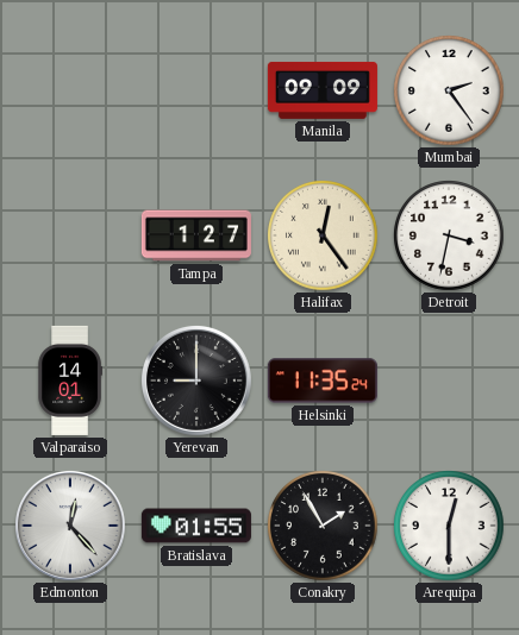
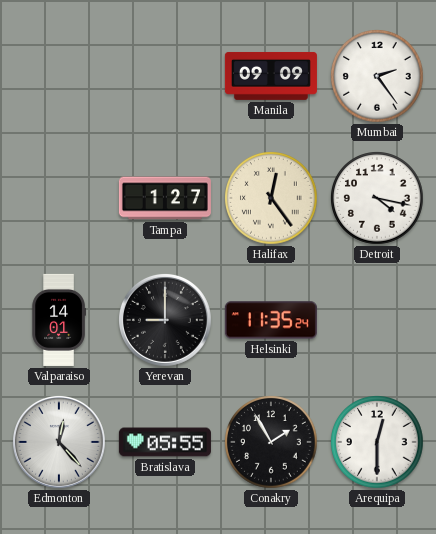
Detroit: 3:32 -> 4:17
Bratislava: 01:55 -> 05:55
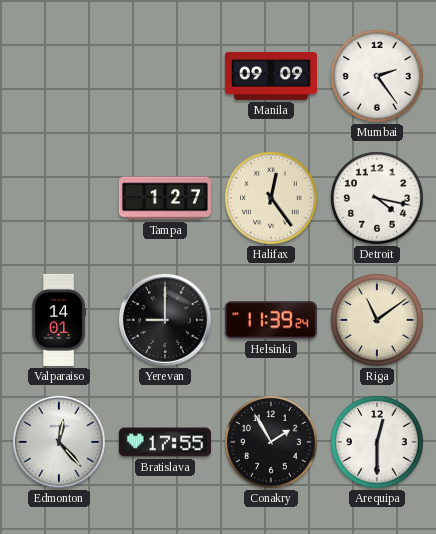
Helsinki: 11:35 -> 11:39
Riga: none -> 11:09
Bratislava: 05:55 -> 17:55
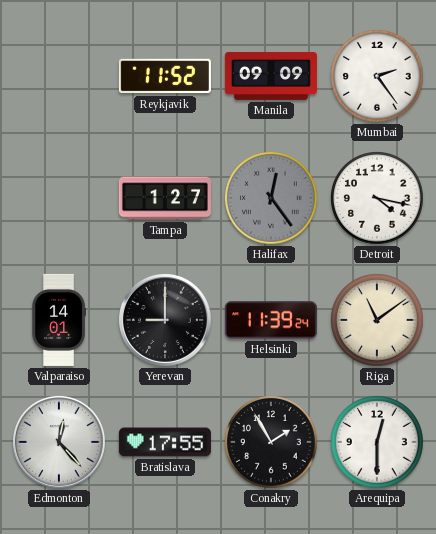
Reykjavik: none -> 11:52
Halifax dial: cream -> grey
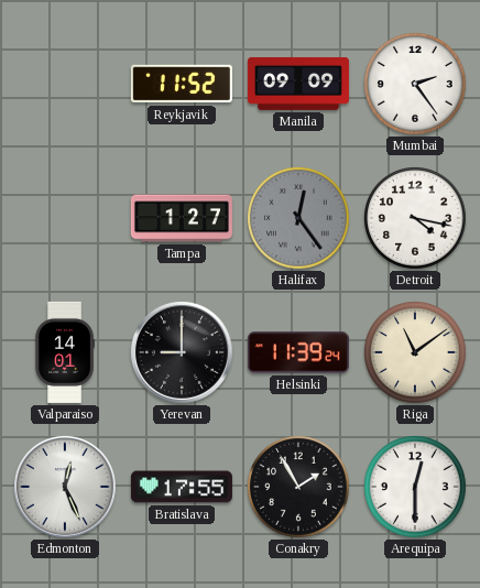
Edmonton: 12:23 -> 12:26
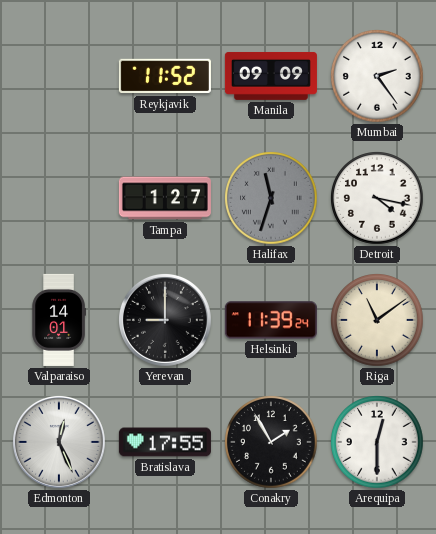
Halifax: 12:24 -> 11:33
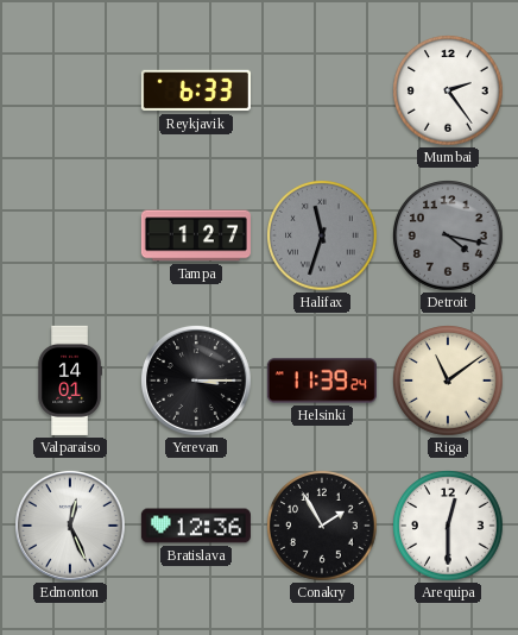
Reykjavik: 11:52 -> 6:33
Manila: 09:09 -> none
Detroit dial: white -> grey
Yerevan: 9:00 -> 3:15
Bratislava: 17:55 -> 12:36
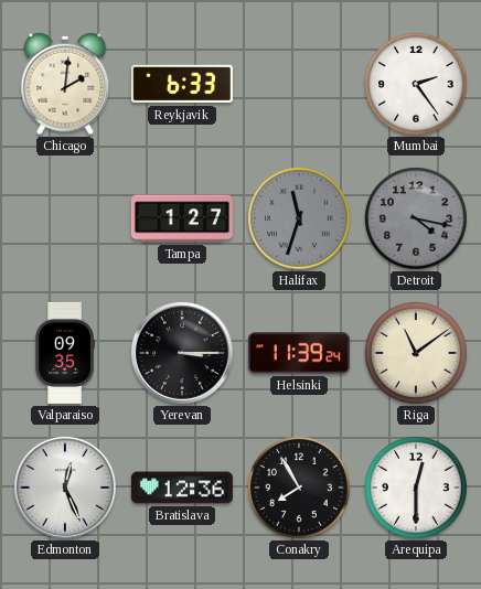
Chicago: none -> 2:01
Valparaiso: 14:01 -> 09:35
Conakry: 1:55 -> 7:55
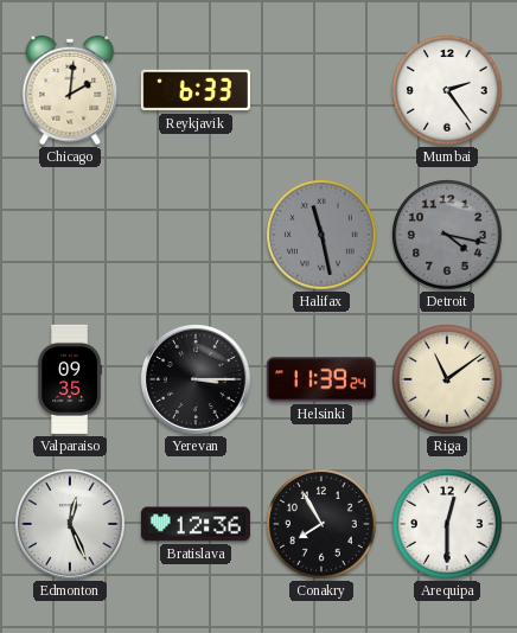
Tampa: 1:27 -> none
Halifax: 11:33 -> 11:28
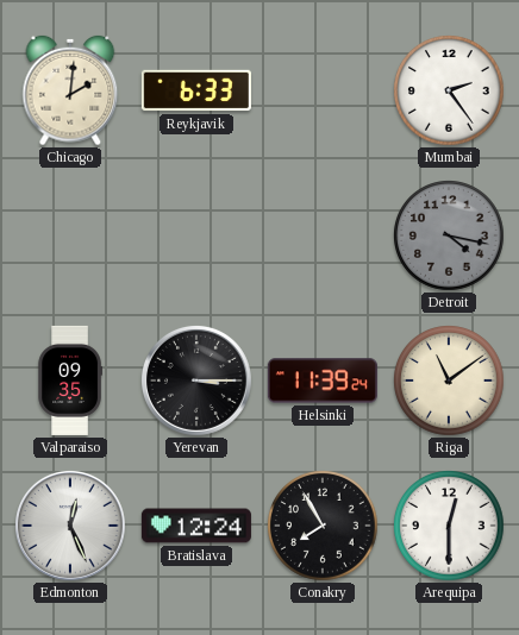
Halifax: 11:28 -> none
Bratislava: 12:36 -> 12:24
